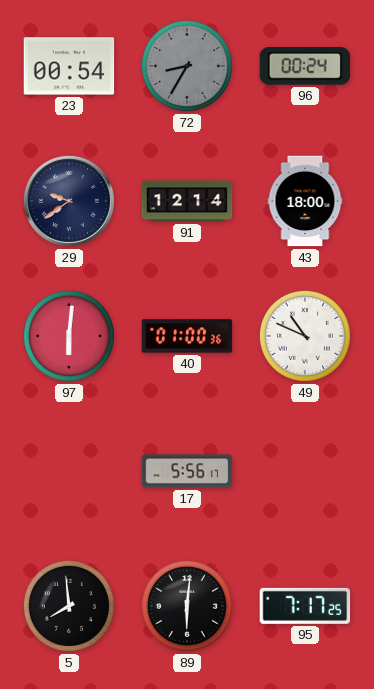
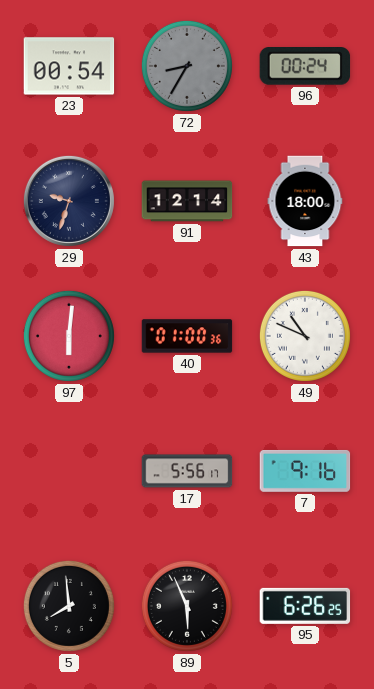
29: 9:39 -> 9:33
7: none -> 9:16
89: 6:01 -> 5:56
95: 7:17 -> 6:26
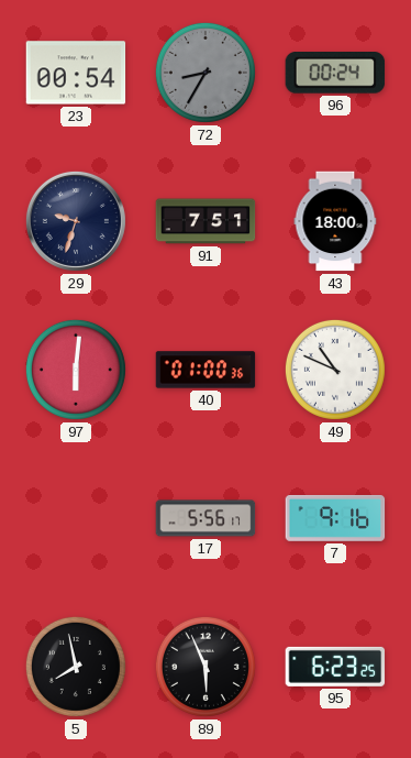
91: 12:14 -> 7:51
5: 7:59 -> 7:58
95: 6:26 -> 6:23
